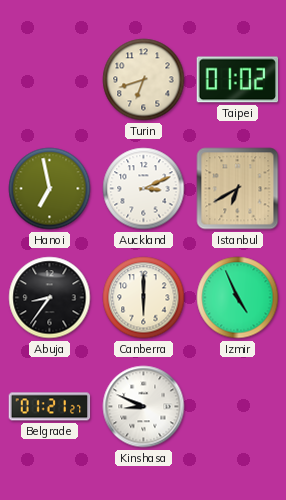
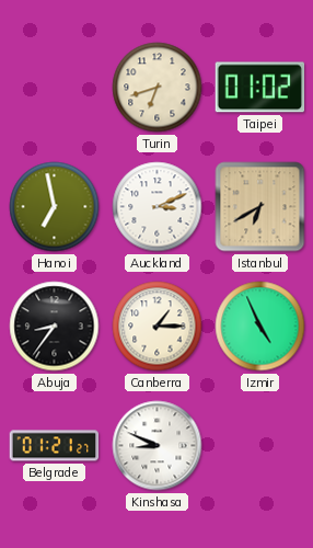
Canberra: 6:00 -> 1:15
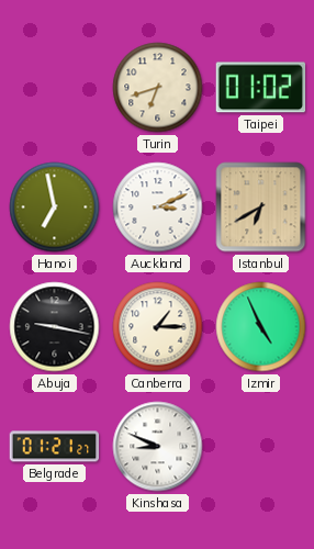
Abuja: 8:36 -> 9:17
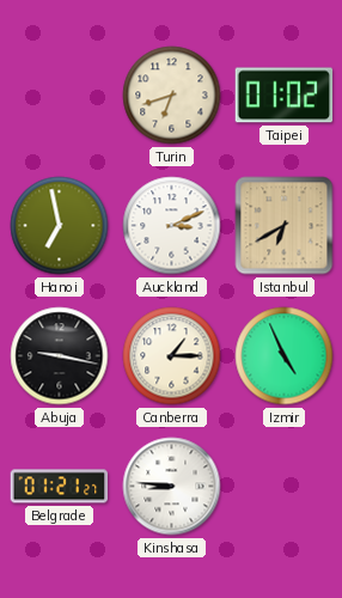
Kinshasa: 8:49 -> 8:46
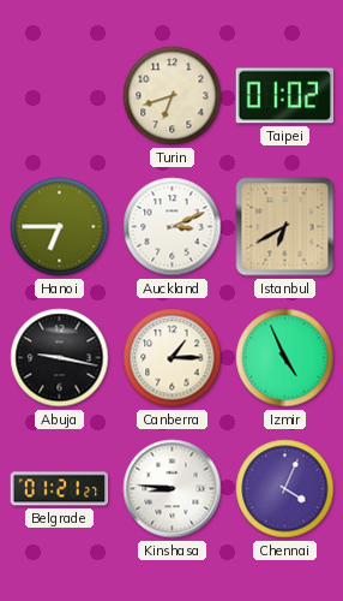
Hanoi: 6:58 -> 6:45
Chennai: none -> 4:04
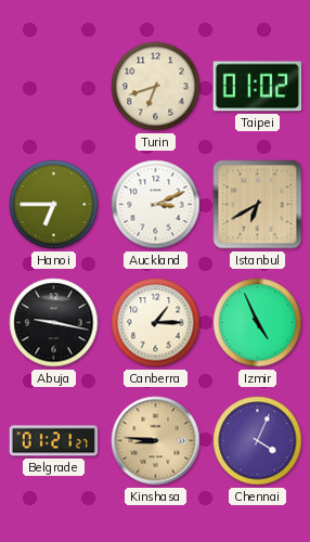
Kinshasa dial: white -> champagne
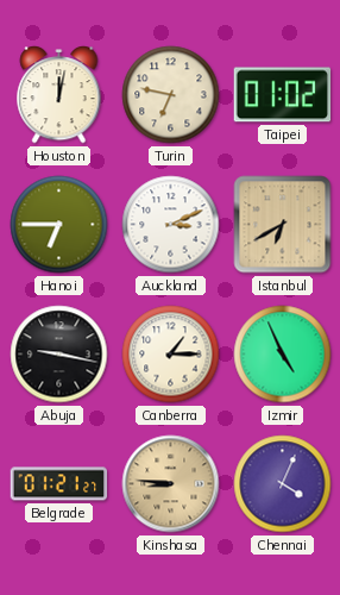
Houston: none -> 12:02
Turin: 6:42 -> 6:47
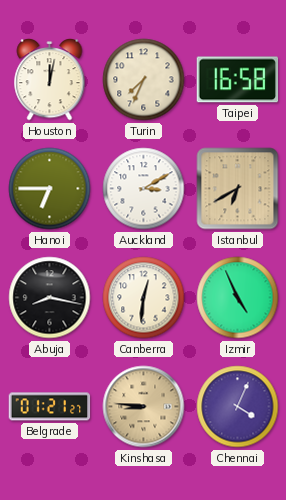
Turin: 6:47 -> 7:34
Taipei: 01:02 -> 16:58
Auckland: 3:11 -> 3:10
Abuja: 9:17 -> 8:17
Canberra: 1:15 -> 12:31
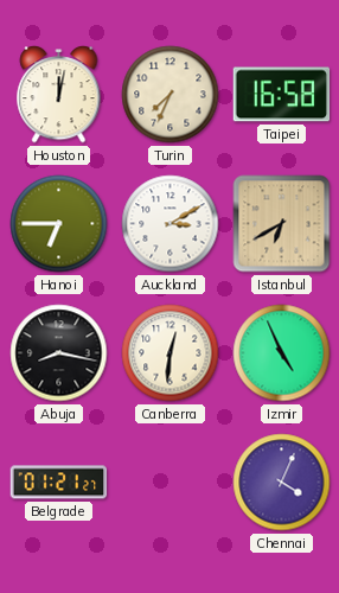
Kinshasa: 8:46 -> none
